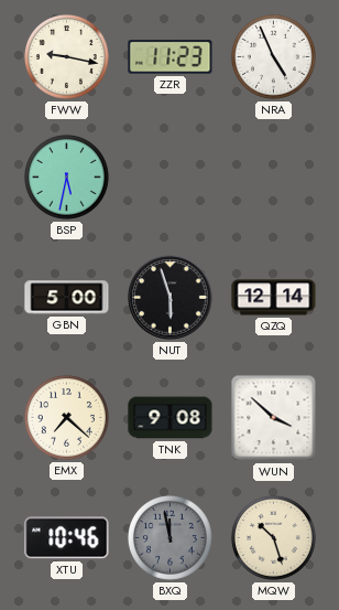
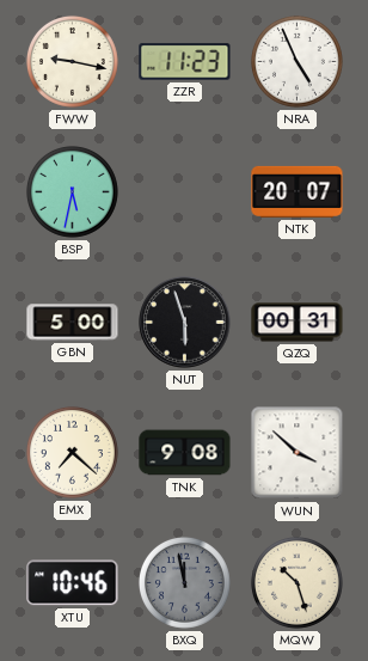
NTK: none -> 20:07
QZQ: 12:14 -> 00:31
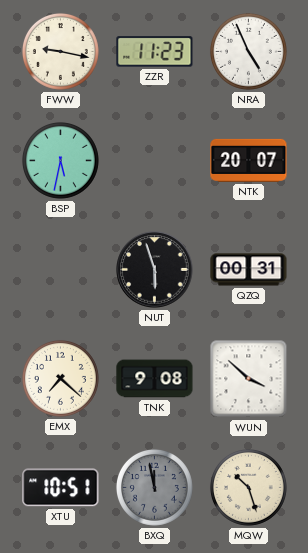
GBN: 5:00 -> none
XTU: 10:46 -> 10:51
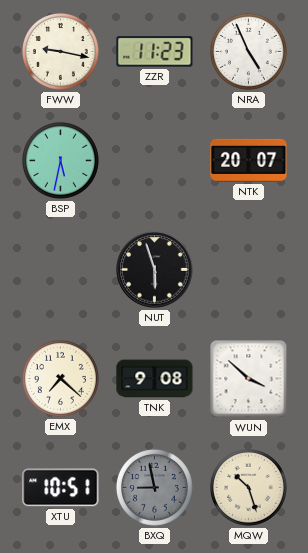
QZQ: 00:31 -> none
BXQ: 11:58 -> 8:58
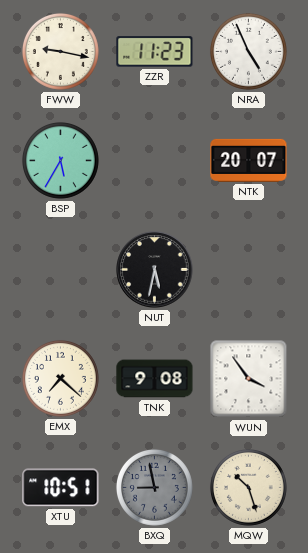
BSP: 5:32 -> 5:35
NUT: 5:57 -> 5:32
WUN: 3:52 -> 3:54
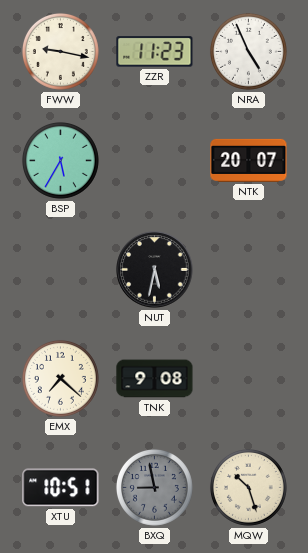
WUN: 3:54 -> none
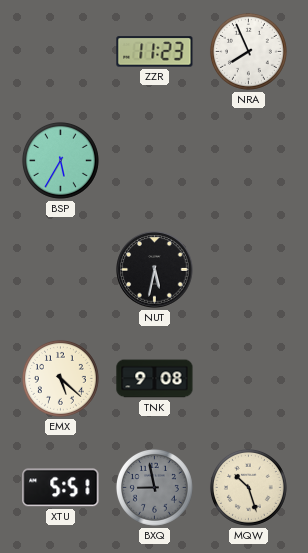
FWW: 9:17 -> none
NRA: 4:56 -> 7:56
NTK: 20:07 -> none
EMX: 7:22 -> 5:22
XTU: 10:51 -> 5:51
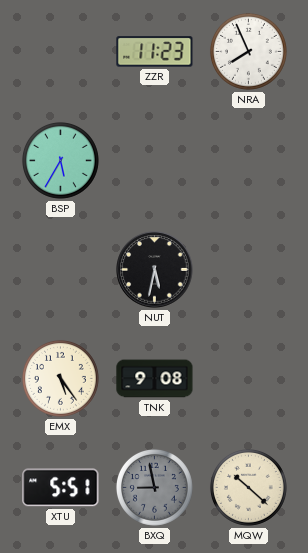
EMX: 5:22 -> 5:24
MQW: 10:27 -> 10:22
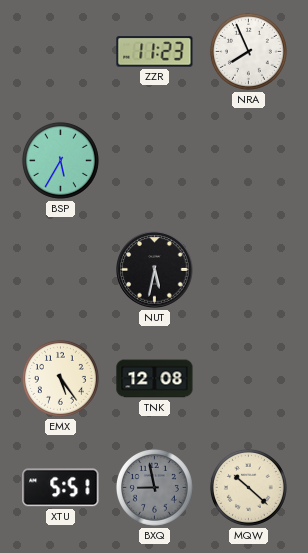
TNK: 9:08 -> 12:08
